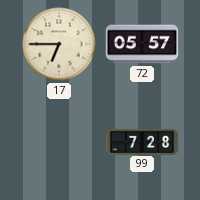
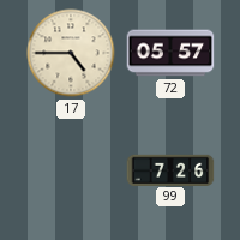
17: 6:45 -> 4:45
99: 7:28 -> 7:26
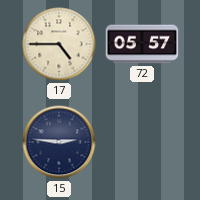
15: none -> 2:46
99: 7:26 -> none
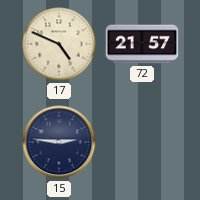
17: 4:45 -> 4:49
72: 05:57 -> 21:57
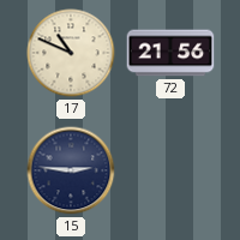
17: 4:49 -> 10:49
72: 21:57 -> 21:56
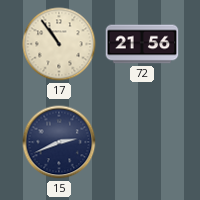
17: 10:49 -> 10:54
15: 2:46 -> 2:41
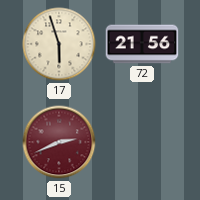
17: 10:54 -> 5:57
15 dial: navy -> burgundy
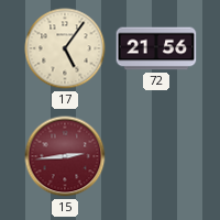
17: 5:57 -> 5:06
15: 2:41 -> 2:44
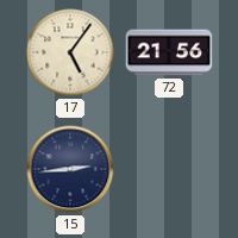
15 dial: burgundy -> navy
